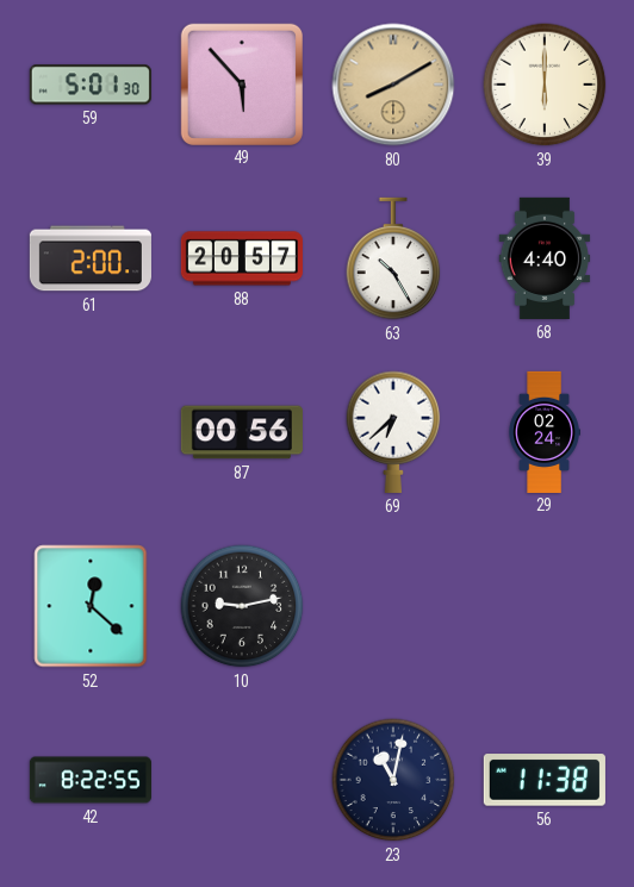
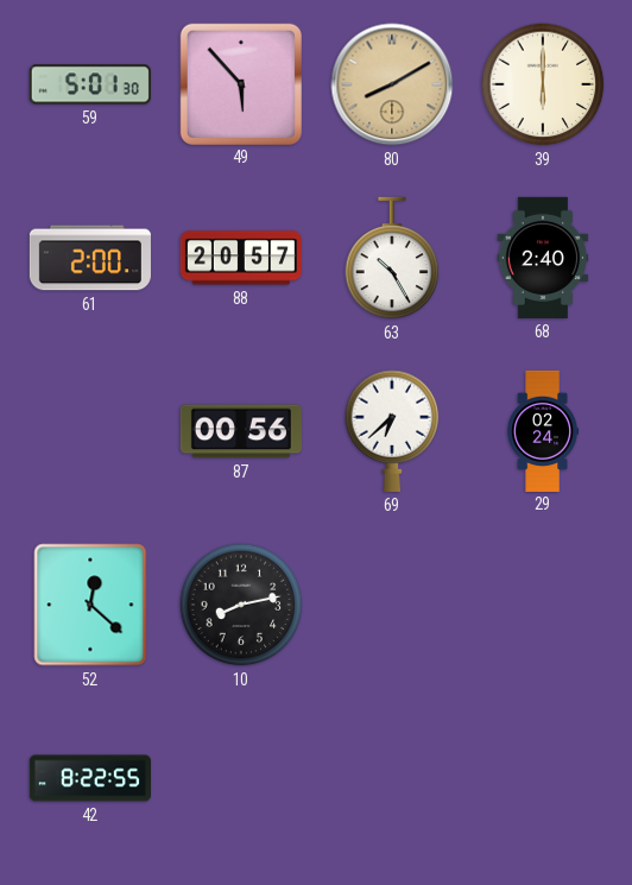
68: 4:40 -> 2:40
10: 9:13 -> 8:13
23: 11:02 -> none
56: 11:38 -> none
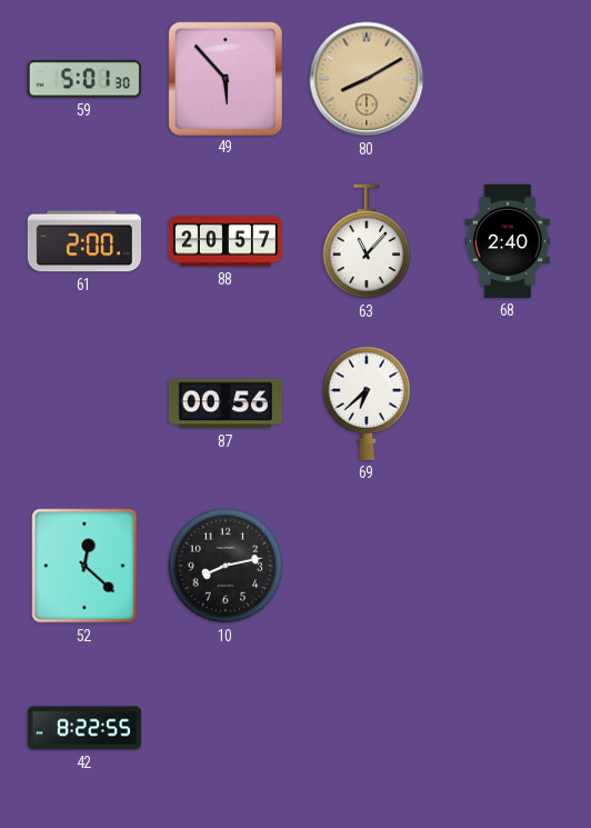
39: 6:00 -> none
63: 10:25 -> 11:07
29: 02:24 -> none
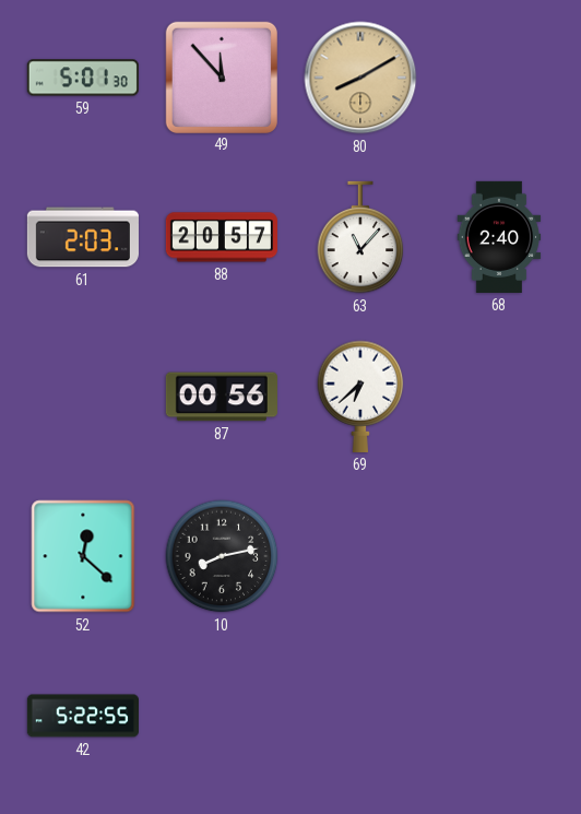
49: 5:53 -> 11:53
61: 2:00 -> 2:03
42: 8:22 -> 5:22
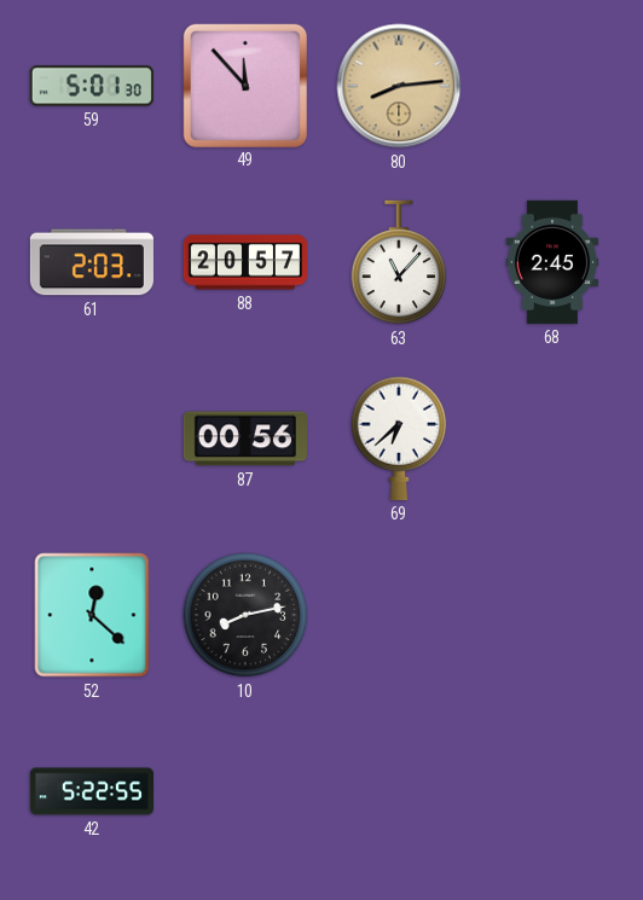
80: 8:10 -> 8:14
68: 2:40 -> 2:45
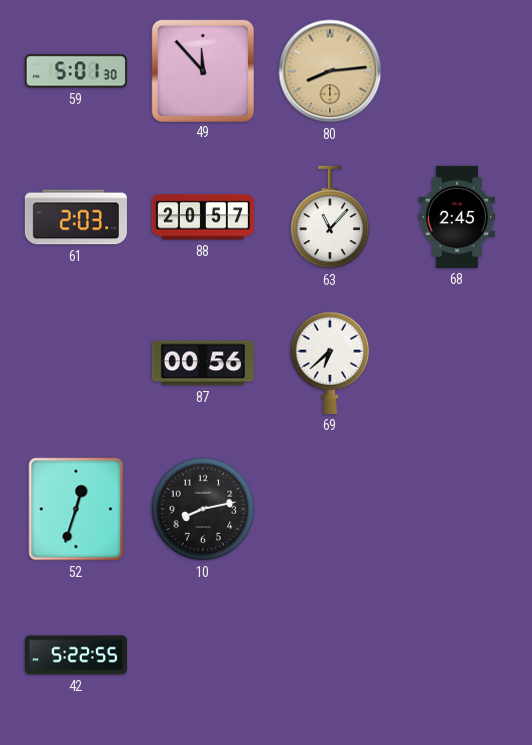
52: 12:22 -> 12:33
